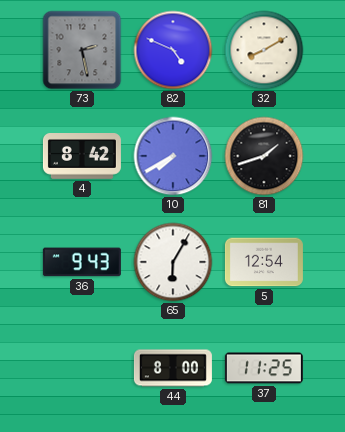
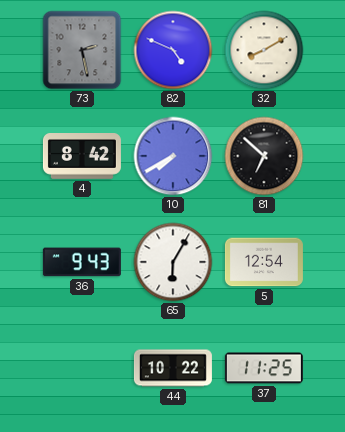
81: 1:42 -> 6:52
44: 8:00 -> 10:22
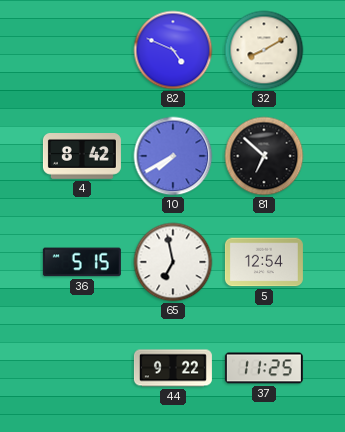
73: 2:28 -> none
36: 9:43 -> 5:15
65: 6:05 -> 6:58
44: 10:22 -> 9:22
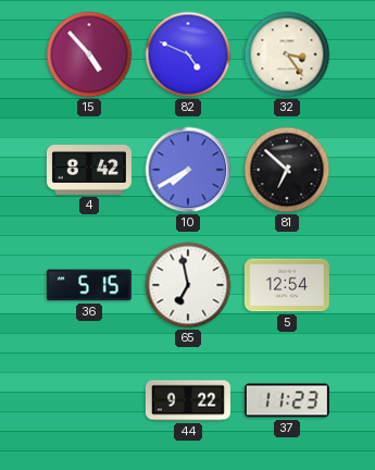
15: none -> 4:53
32: 8:10 -> 3:24
37: 11:25 -> 11:23
